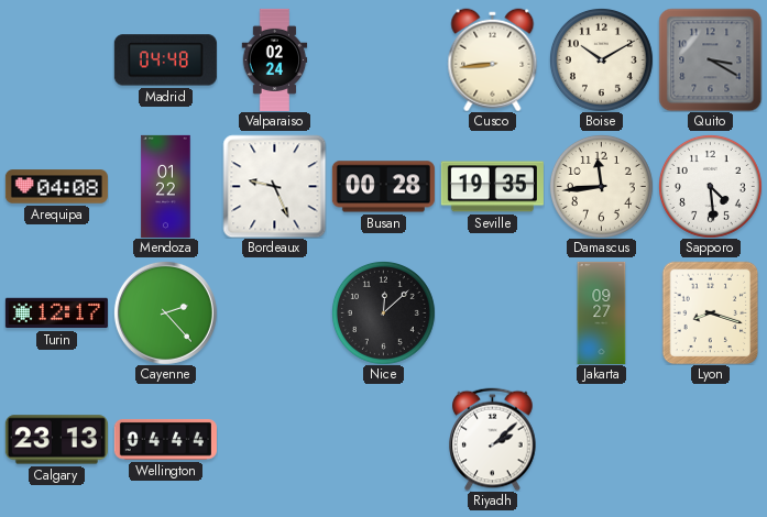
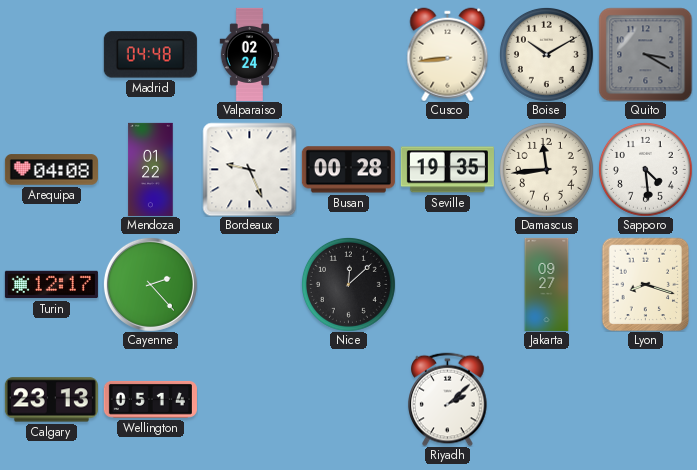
Wellington: 04:44 -> 05:14
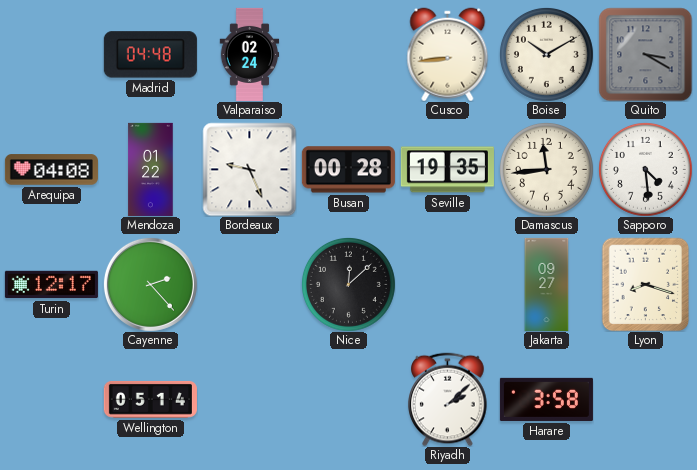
Calgary: 23:13 -> none
Harare: none -> 3:58
